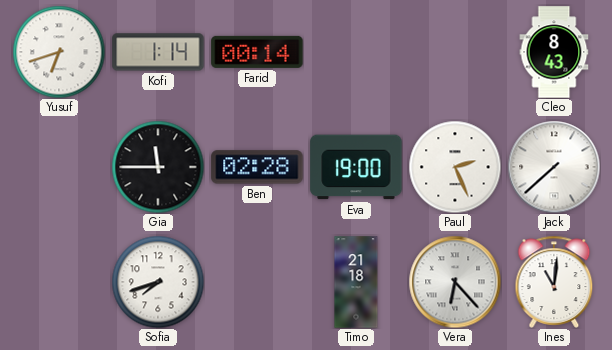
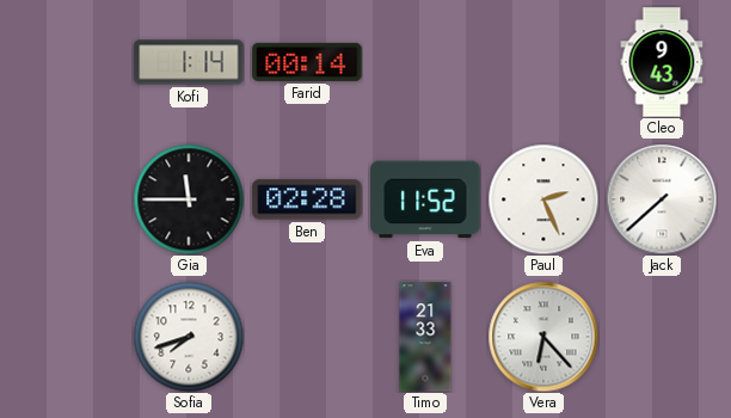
Yusuf: 6:42 -> none
Cleo: 8:43 -> 9:43
Eva: 19:00 -> 11:52
Timo: 21:18 -> 21:33
Ines: 11:01 -> none
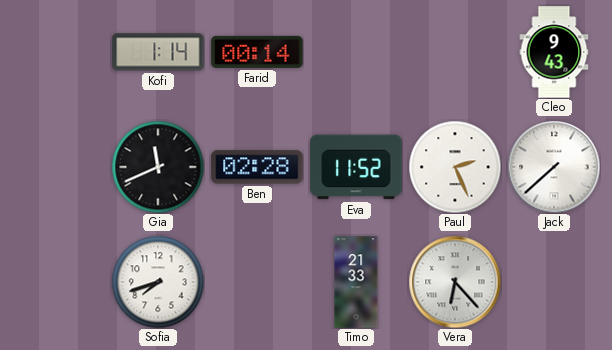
Gia: 11:45 -> 11:41
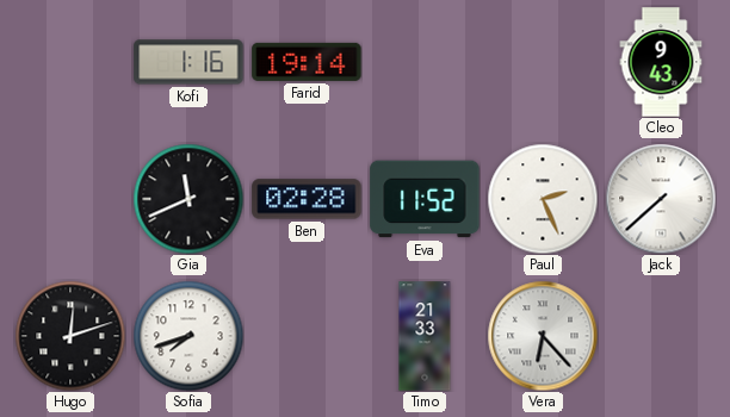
Kofi: 1:14 -> 1:16
Farid: 00:14 -> 19:14
Hugo: none -> 12:12
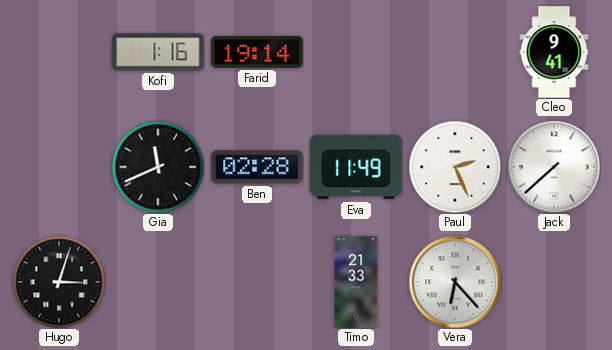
Cleo: 9:43 -> 9:41
Eva: 11:52 -> 11:49
Hugo: 12:12 -> 3:03
Sofia: 7:42 -> none
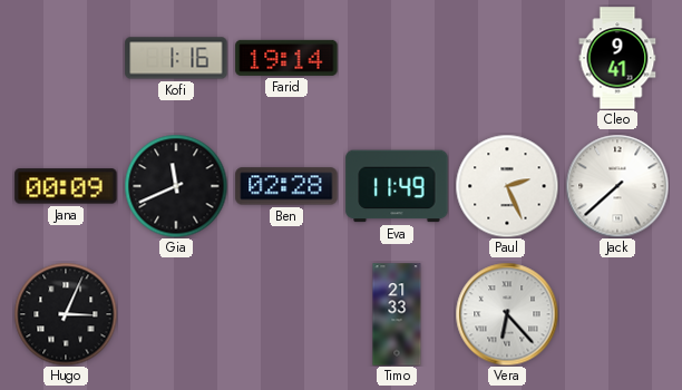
Jana: none -> 00:09
Hugo: 3:03 -> 3:04
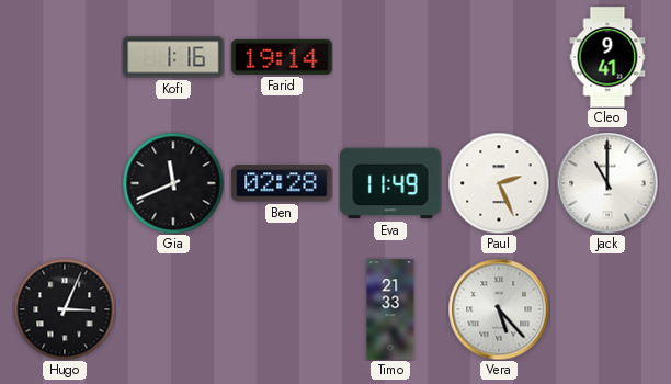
Jana: 00:09 -> none
Jack: 7:38 -> 11:00
Vera: 6:23 -> 5:23
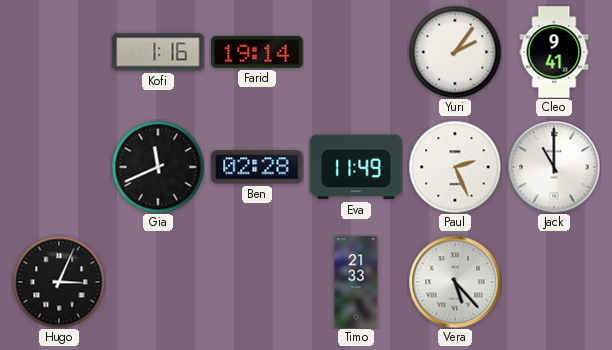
Yuri: none -> 2:06
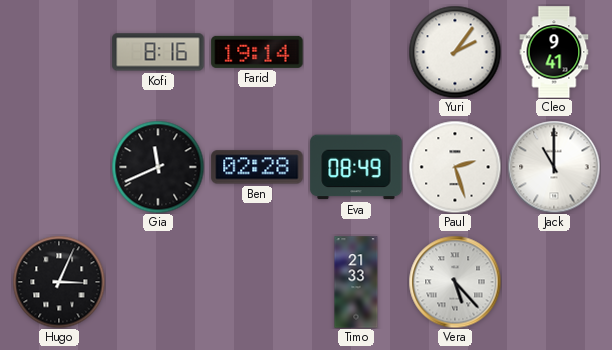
Kofi: 1:16 -> 8:16
Eva: 11:49 -> 08:49
Paul: 2:26 -> 2:27
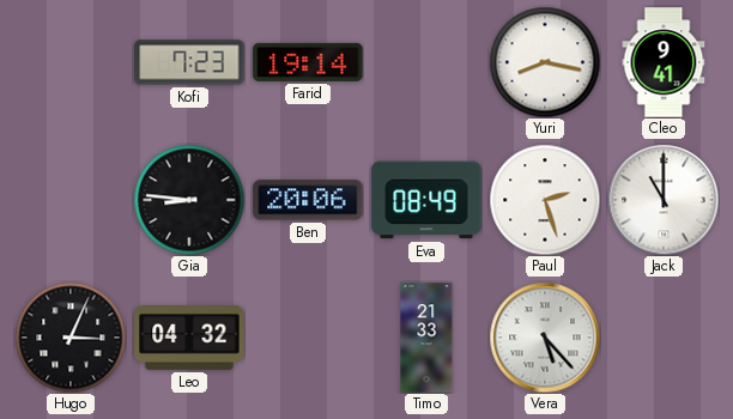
Kofi: 8:16 -> 7:23
Yuri: 2:06 -> 8:17
Gia: 11:41 -> 8:46
Ben: 02:28 -> 20:06
Leo: none -> 04:32
